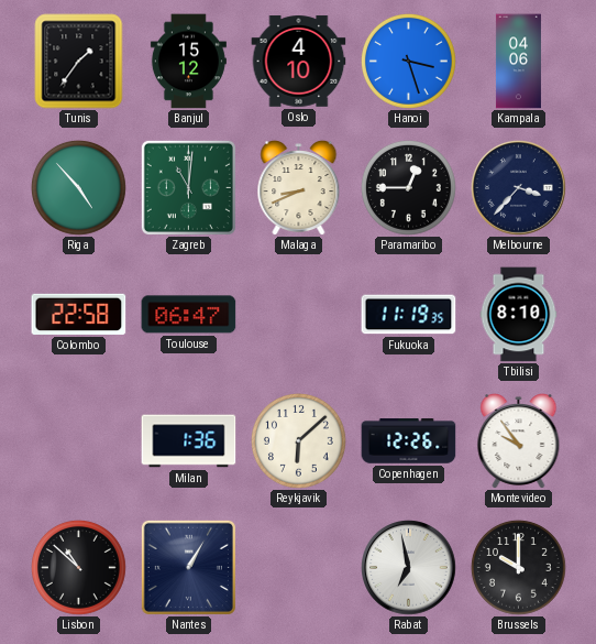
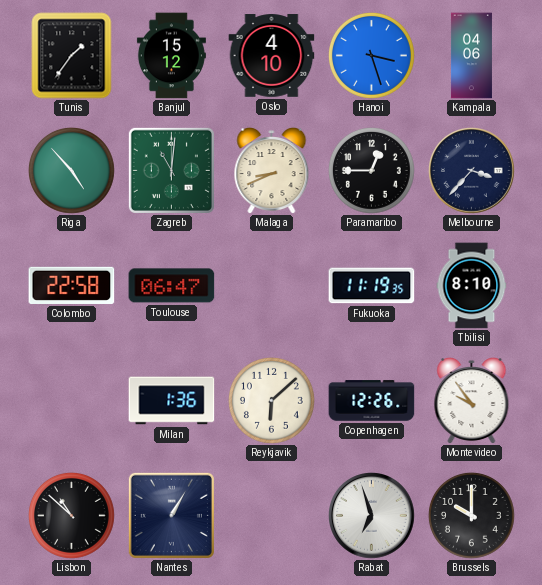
Rabat: 6:58 -> 6:57
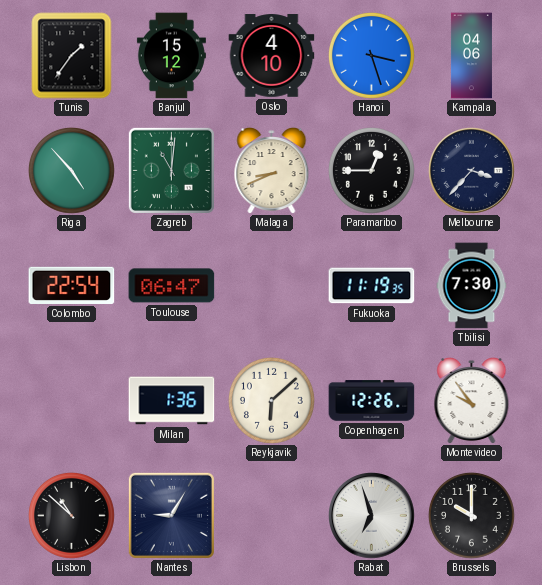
Colombo: 22:58 -> 22:54
Tbilisi: 8:10 -> 7:30
Nantes: 1:05 -> 9:05
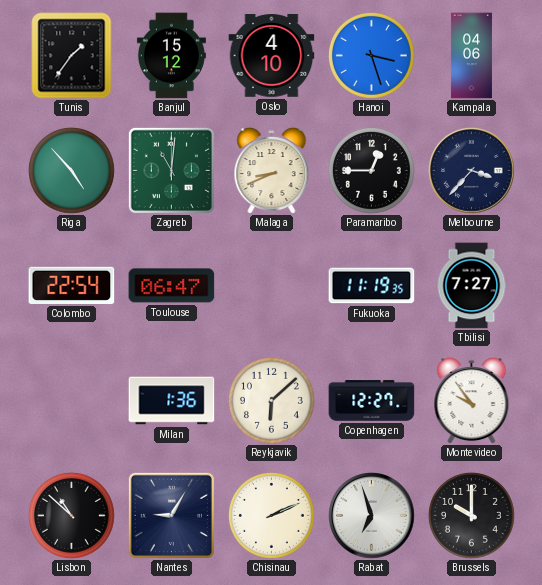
Tbilisi: 7:30 -> 7:27
Copenhagen: 12:26 -> 12:27
Chisinau: none -> 2:11
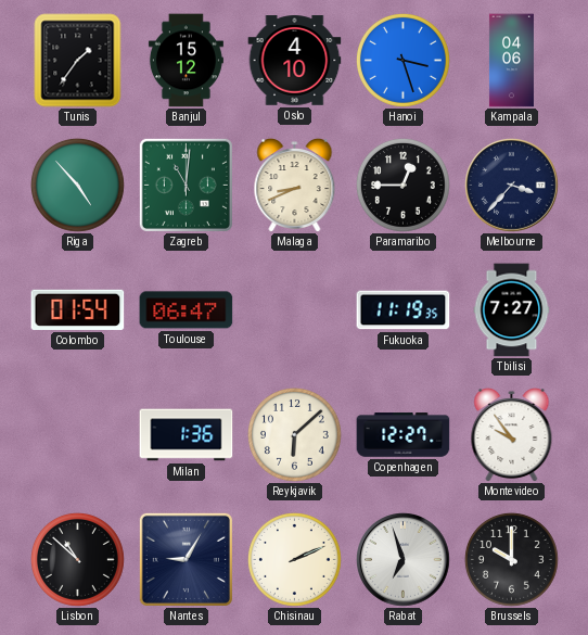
Colombo: 22:54 -> 01:54
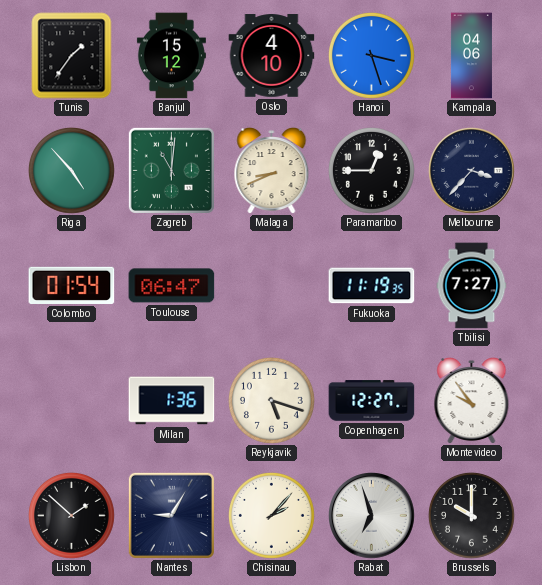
Reykjavik: 6:08 -> 5:18
Lisbon: 10:52 -> 1:52
Chisinau: 2:11 -> 2:07
